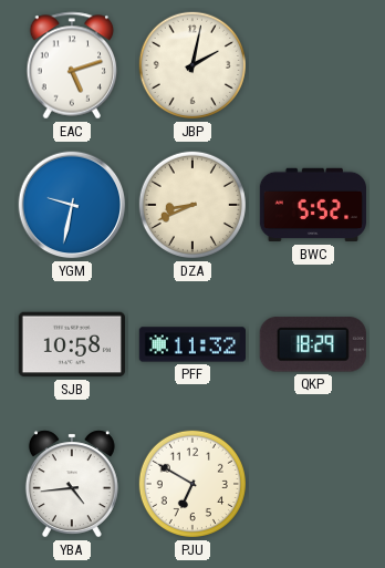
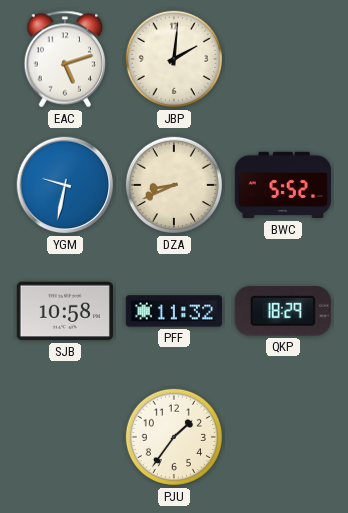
JBP: 2:02 -> 2:01
YBA: 4:44 -> none
PJU: 6:50 -> 1:36
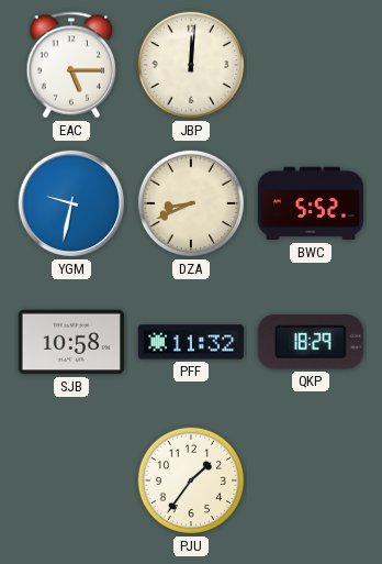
EAC: 5:12 -> 5:15
JBP: 2:01 -> 12:01
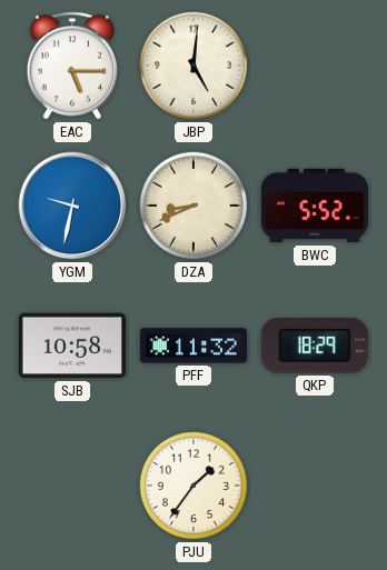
JBP: 12:01 -> 5:01
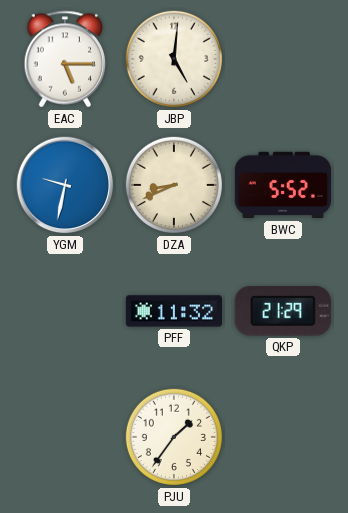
SJB: 10:58 -> none
QKP: 18:29 -> 21:29
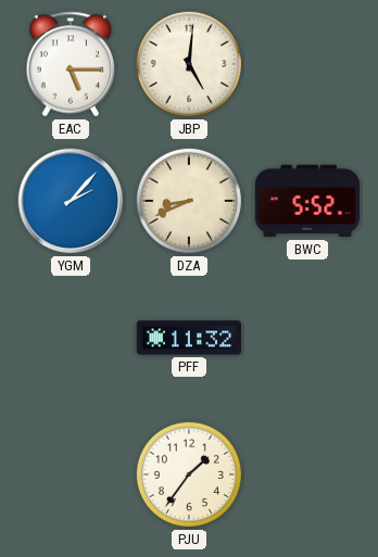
YGM: 9:32 -> 2:07
QKP: 21:29 -> none
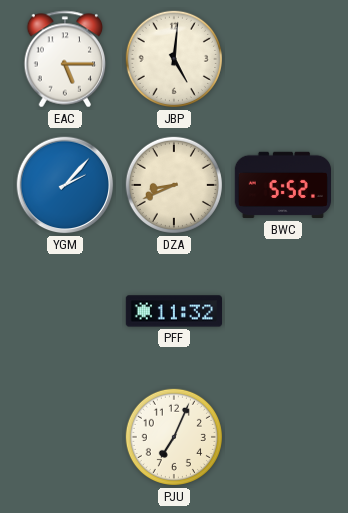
PJU: 1:36 -> 7:04
